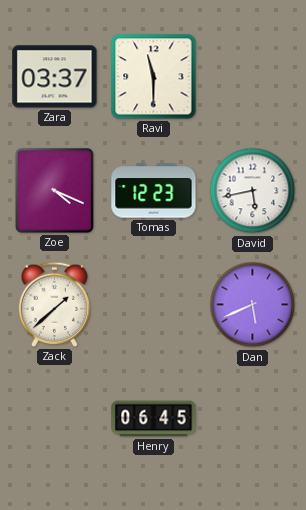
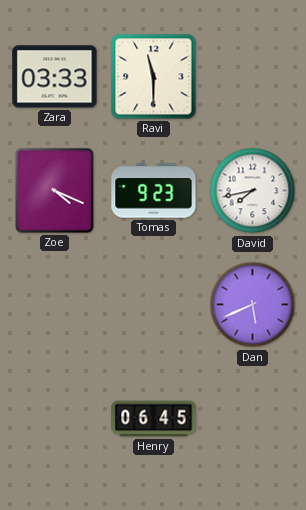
Zara: 03:37 -> 03:33
Tomas: 12:23 -> 9:23
David: 5:43 -> 7:43
Zack: 1:38 -> none
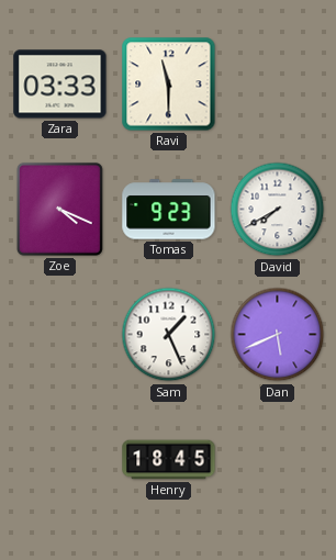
David: 7:43 -> 7:40
Sam: none -> 1:26
Henry: 06:45 -> 18:45
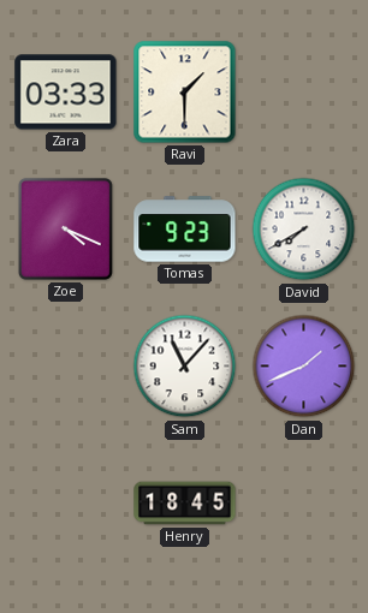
Ravi: 11:30 -> 1:30
Sam: 1:26 -> 11:07
Dan: 5:41 -> 1:41
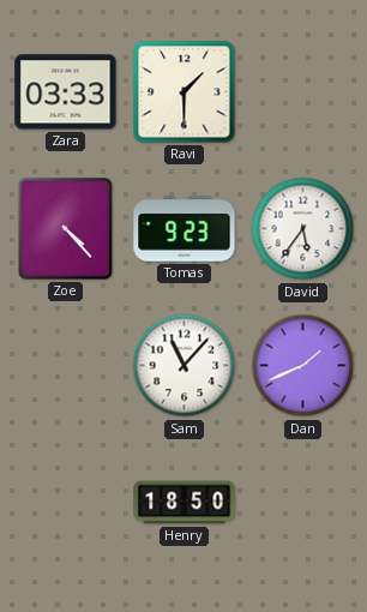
Zoe: 4:19 -> 4:23
David: 7:40 -> 5:36
Henry: 18:45 -> 18:50
